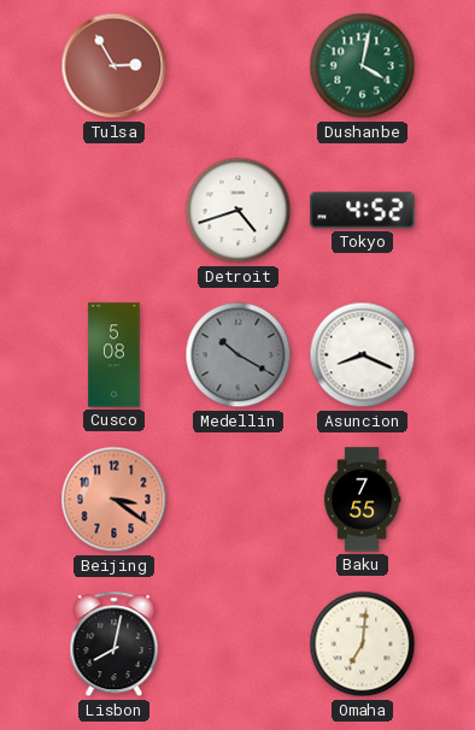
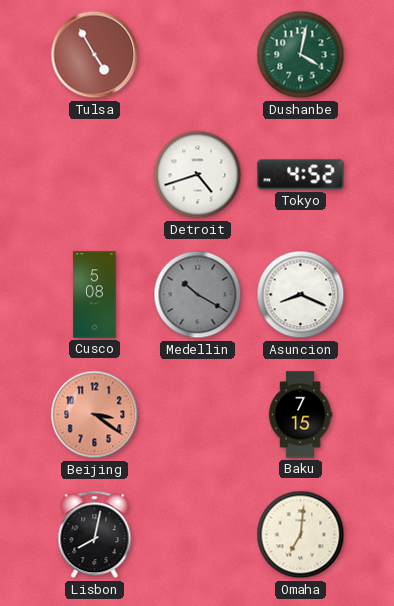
Tulsa: 2:55 -> 4:55
Baku: 7:55 -> 7:15
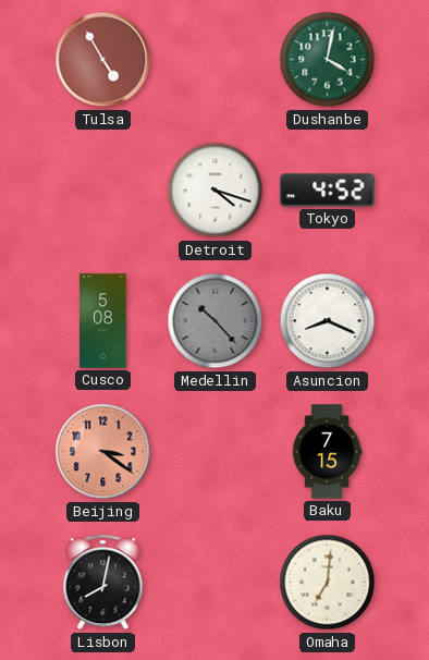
Detroit: 4:42 -> 4:18
Medellin: 10:20 -> 10:23
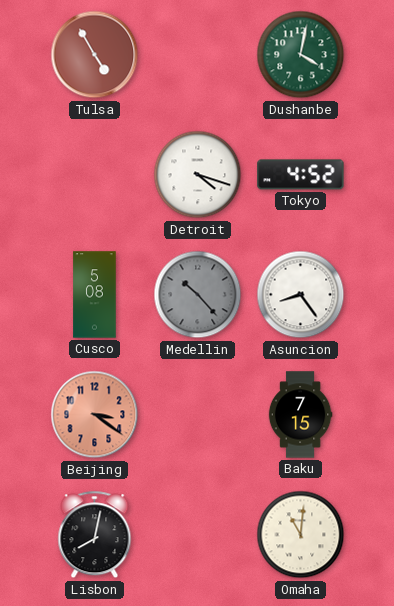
Asuncion: 8:19 -> 8:24
Omaha: 7:01 -> 11:01
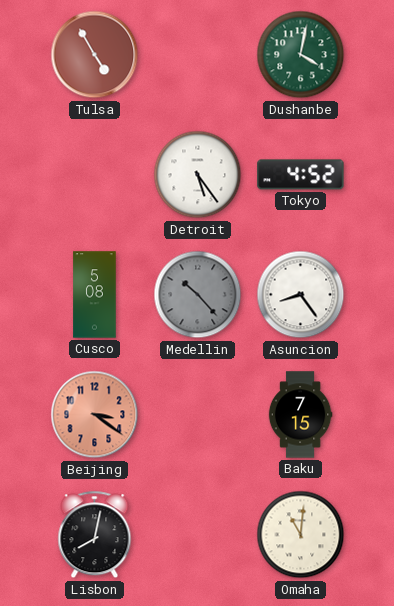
Detroit: 4:18 -> 5:24
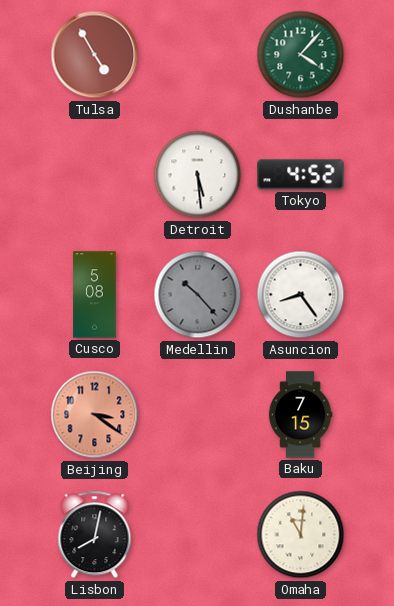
Dushanbe: 4:02 -> 4:07
Detroit: 5:24 -> 5:29
